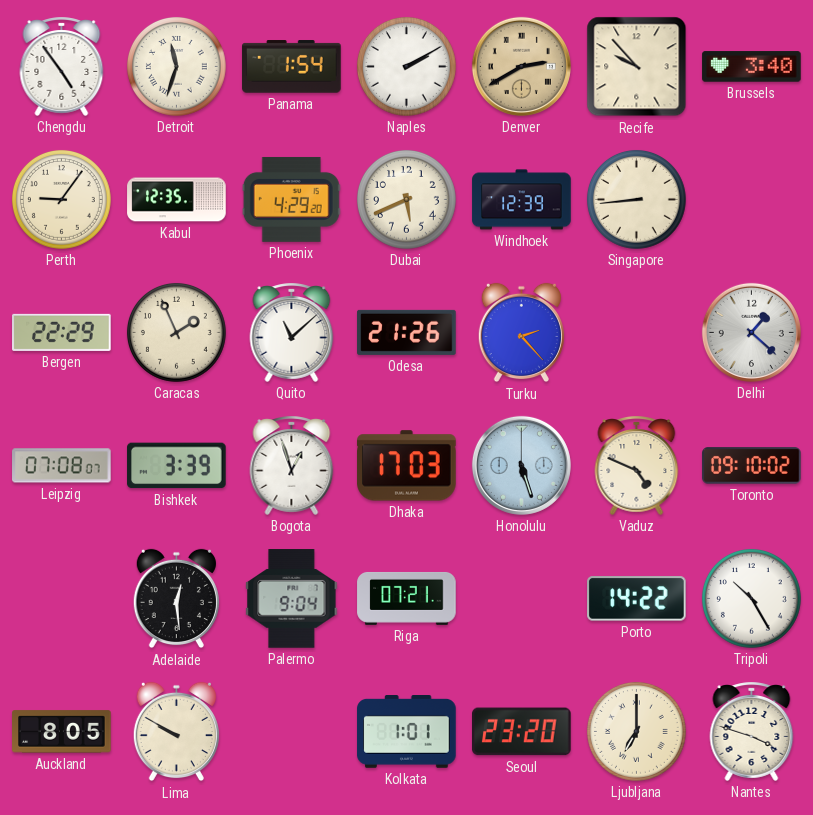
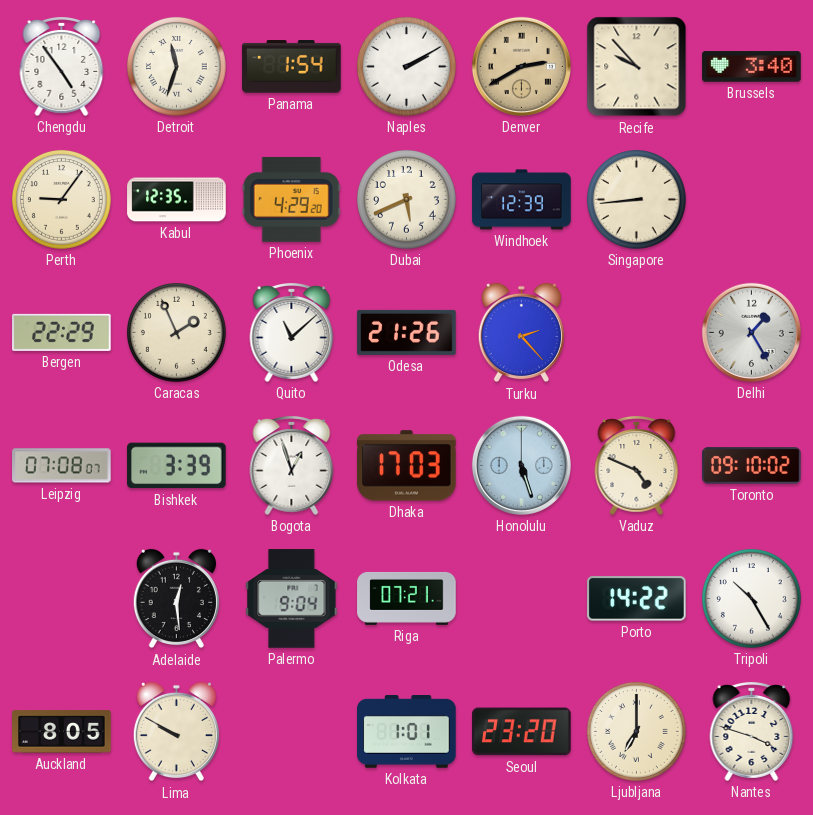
Delhi: 1:22 -> 1:25
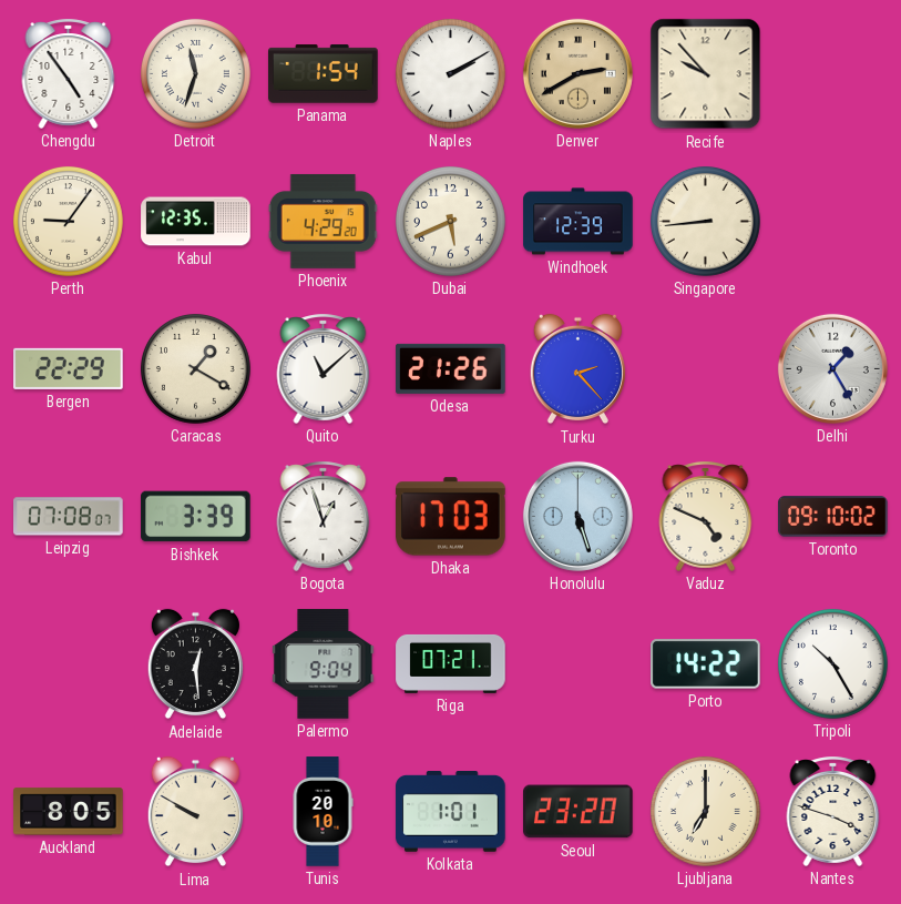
Brussels: 3:40 -> none
Caracas: 1:56 -> 1:20
Tunis: none -> 20:10
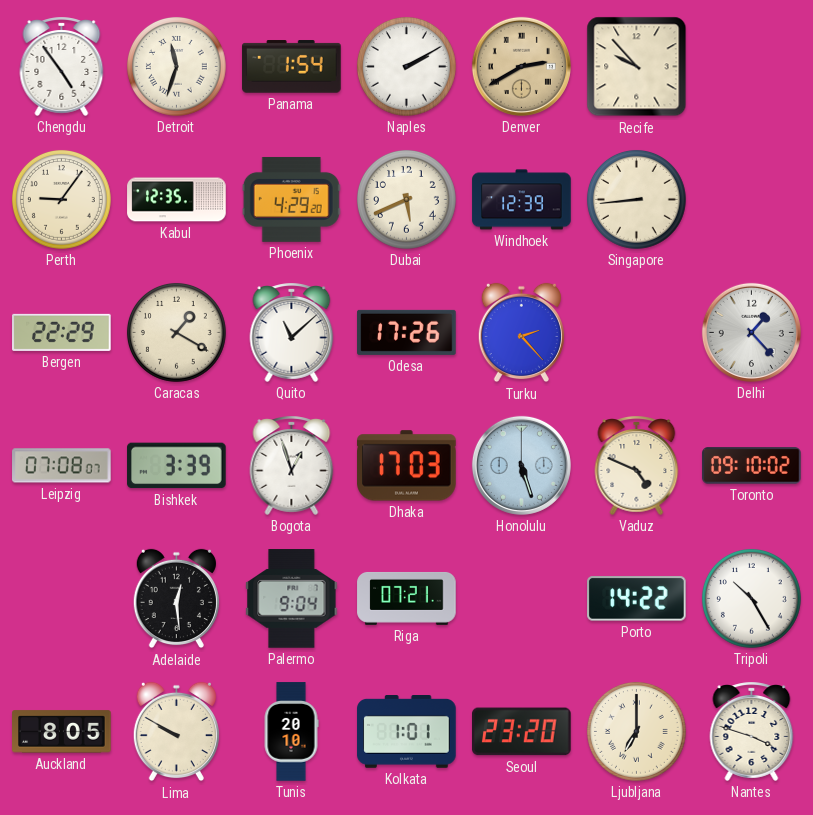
Odesa: 21:26 -> 17:26
Delhi: 1:25 -> 1:23
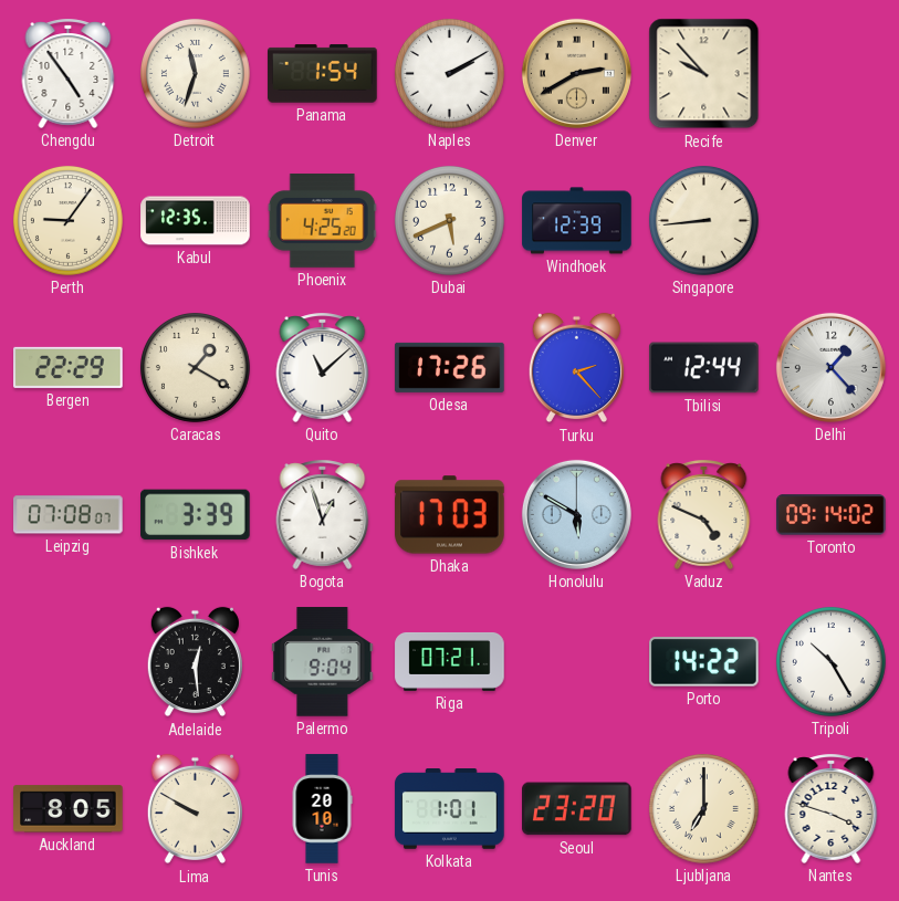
Phoenix: 4:29 -> 4:25
Tbilisi: none -> 12:44
Honolulu: 5:27 -> 5:50
Toronto: 09:10 -> 09:14
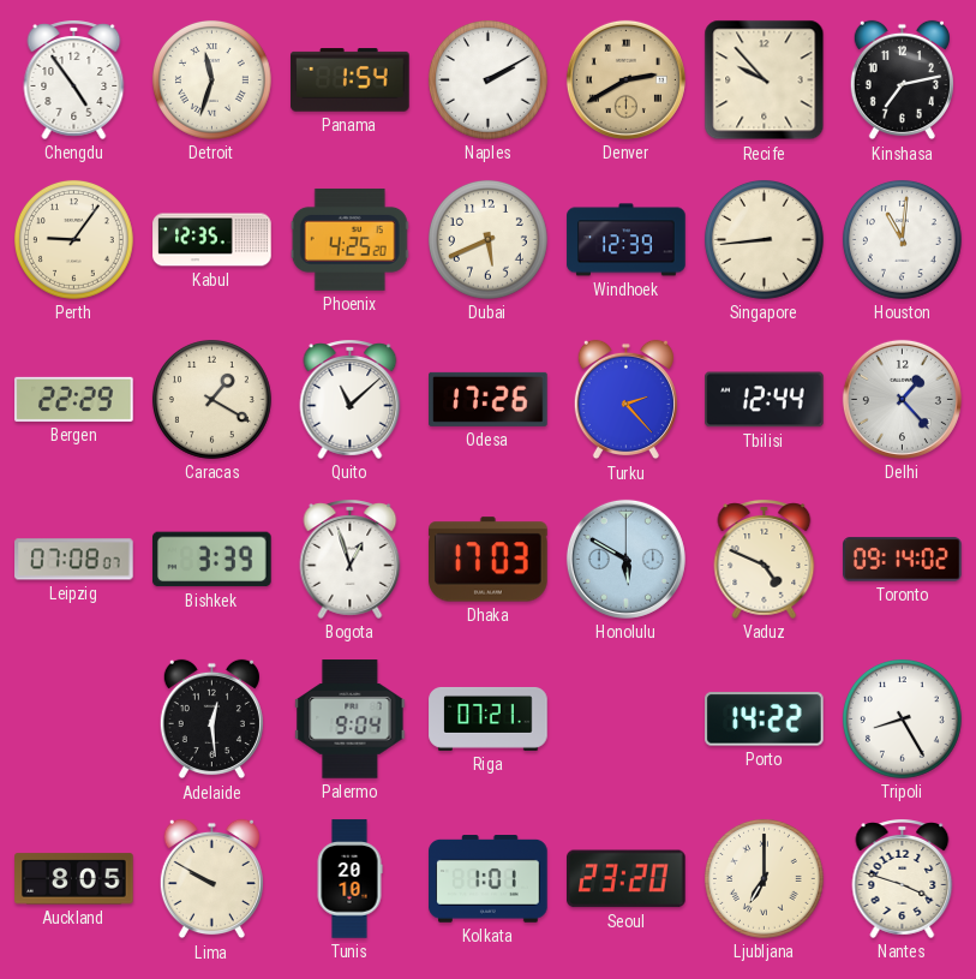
Kinshasa: none -> 7:13
Houston: none -> 11:01
Tripoli: 10:25 -> 8:25
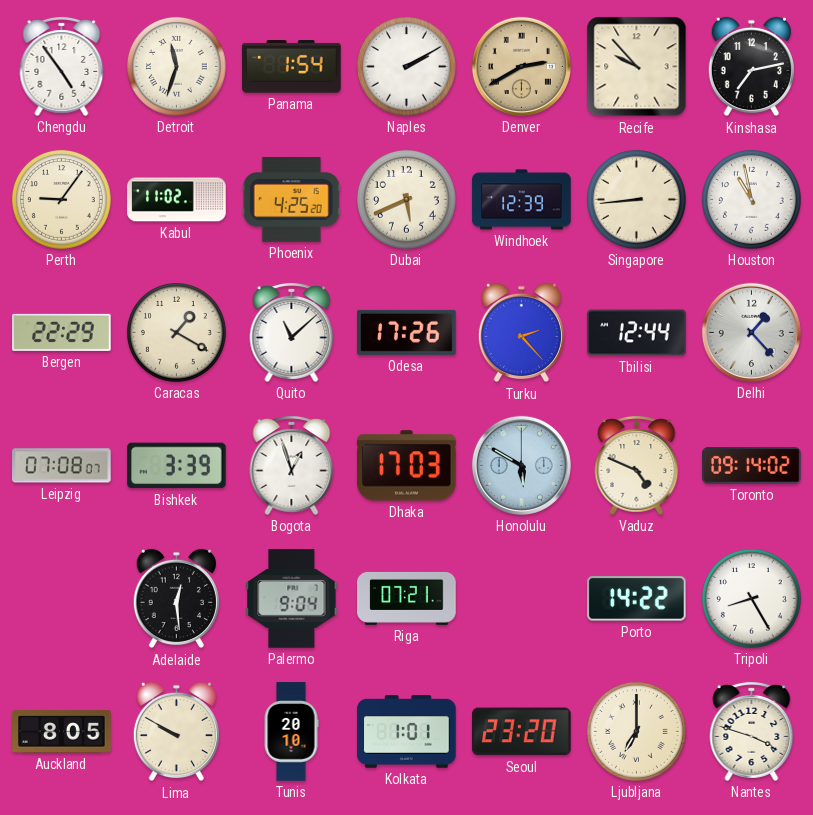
Kabul: 12:35 -> 11:02
Houston: 11:01 -> 10:58
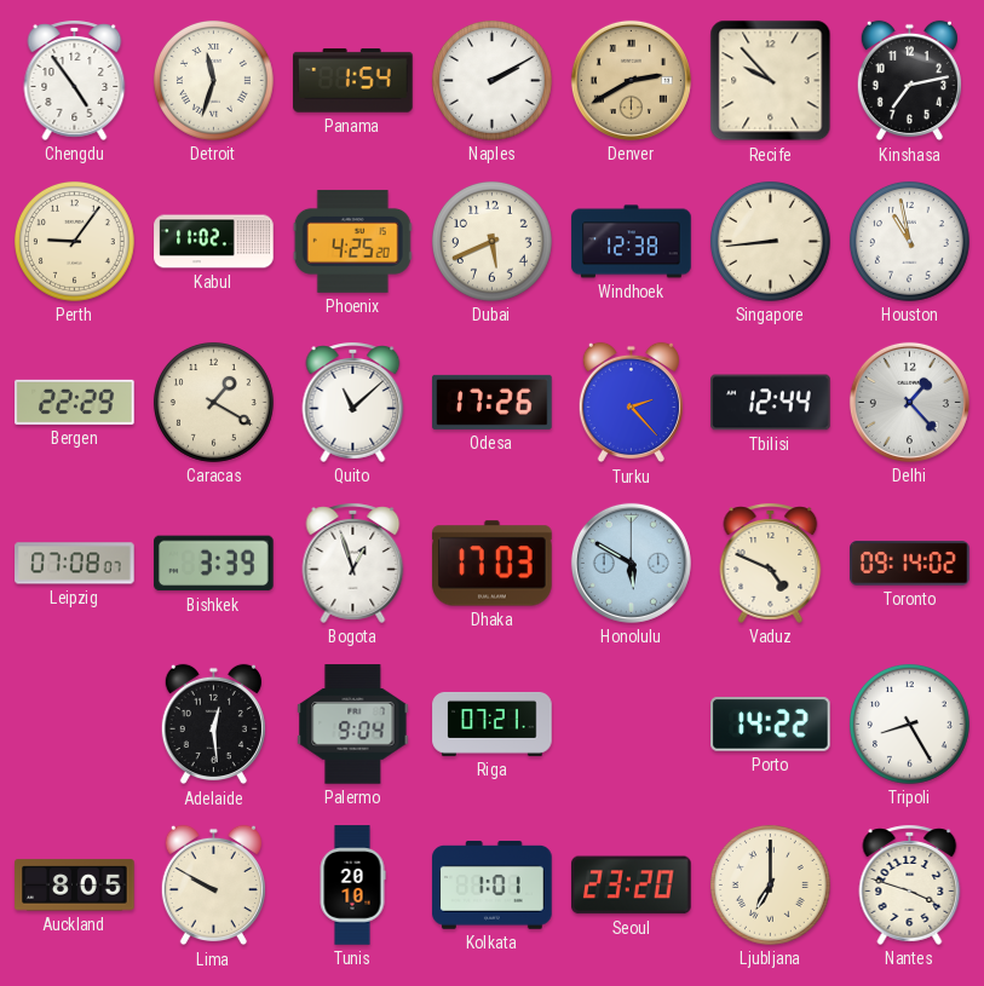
Windhoek: 12:39 -> 12:38
